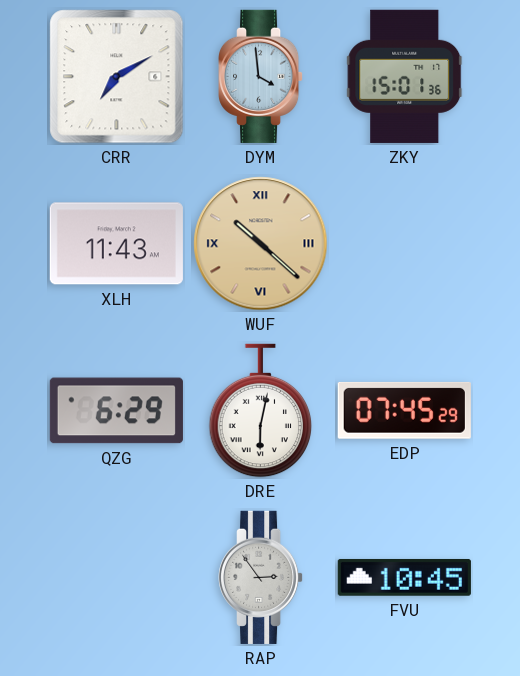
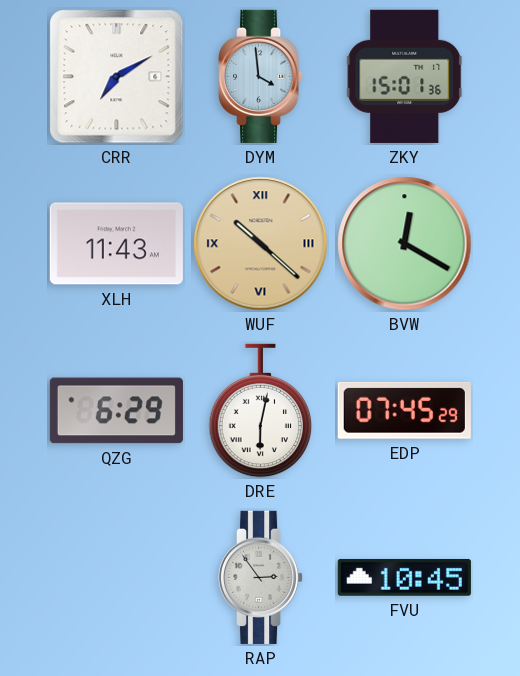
BVW: none -> 12:20
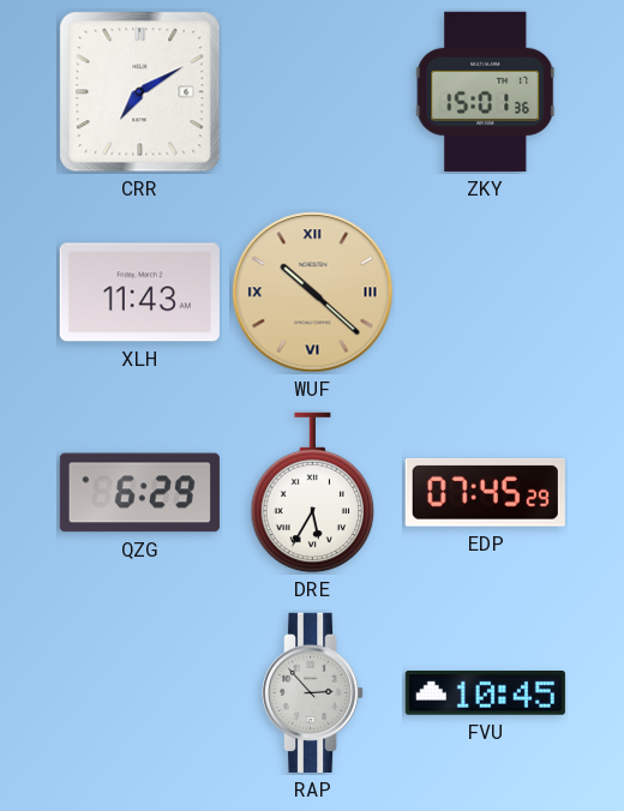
DYM: 3:59 -> none
BVW: 12:20 -> none
DRE: 6:02 -> 5:35
RAP: 2:54 -> 2:53
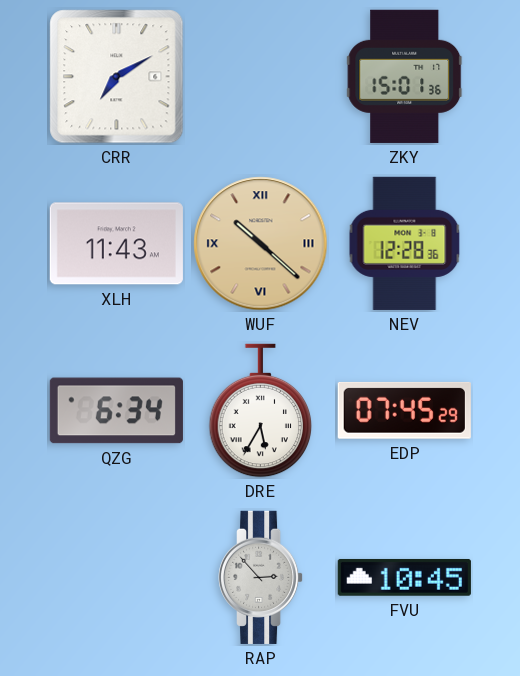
NEV: none -> 12:28
QZG: 6:29 -> 6:34
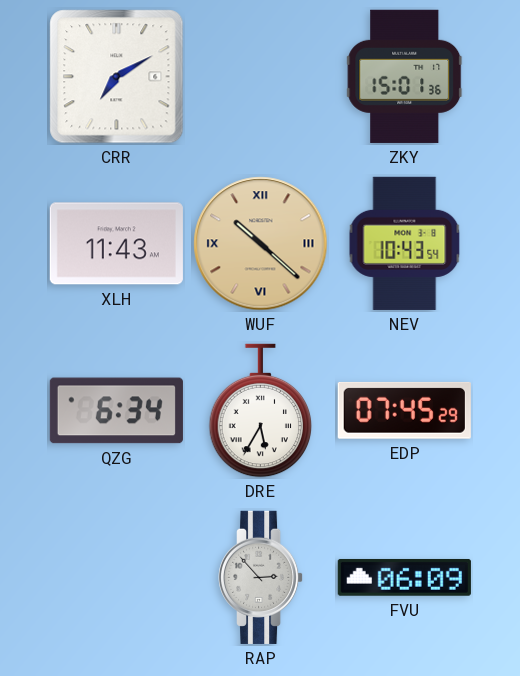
NEV: 12:28 -> 10:43
FVU: 10:45 -> 06:09
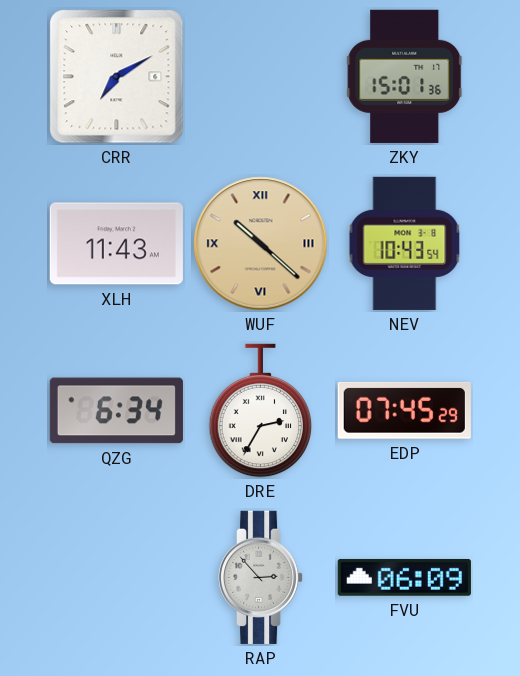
DRE: 5:35 -> 2:35
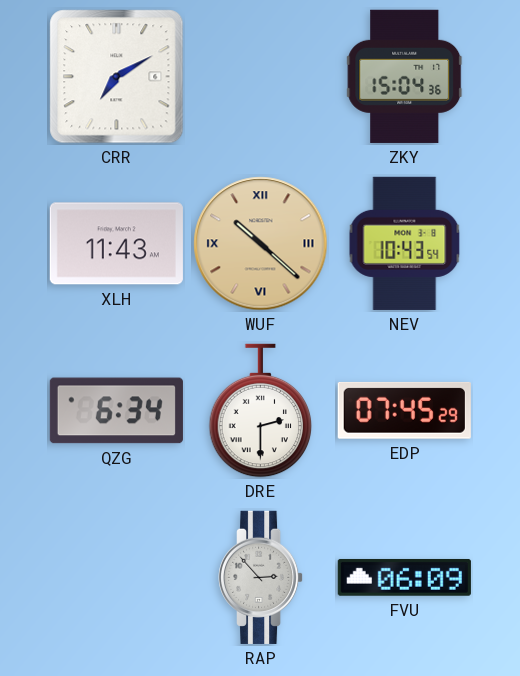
ZKY: 15:01 -> 15:04
DRE: 2:35 -> 2:30
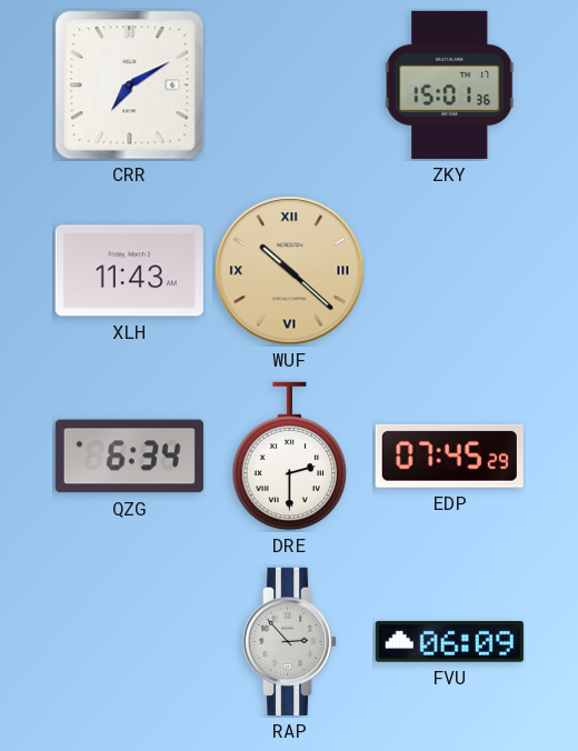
ZKY: 15:04 -> 15:01
NEV: 10:43 -> none
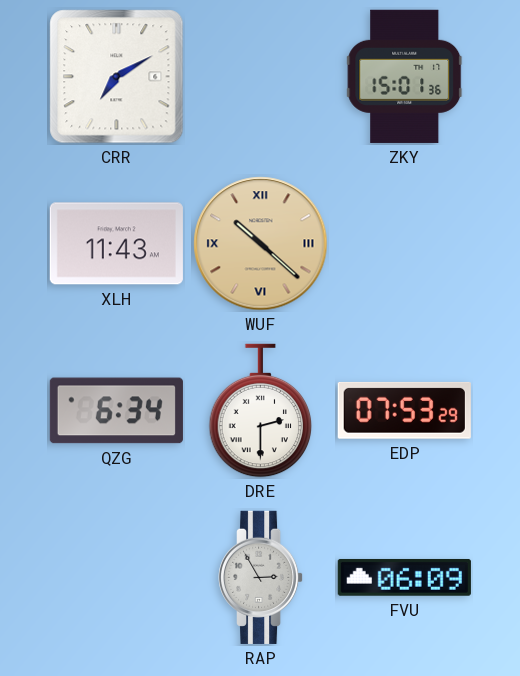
EDP: 07:45 -> 07:53
RAP: 2:53 -> 2:55
